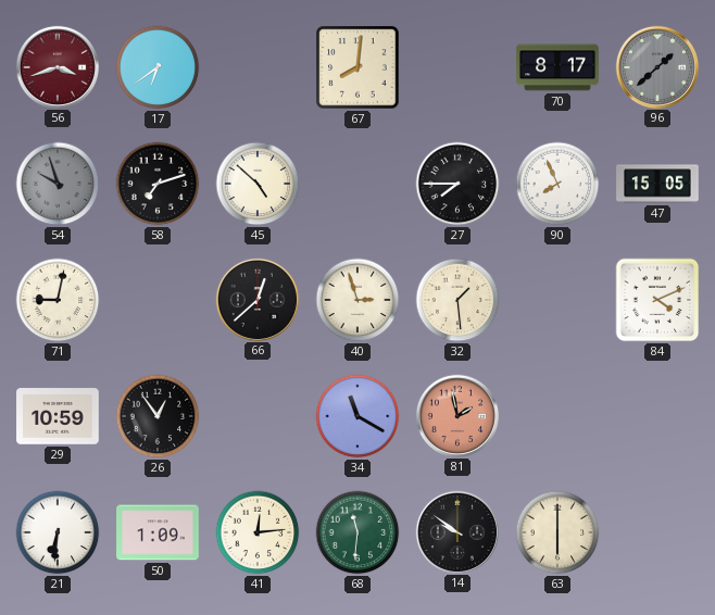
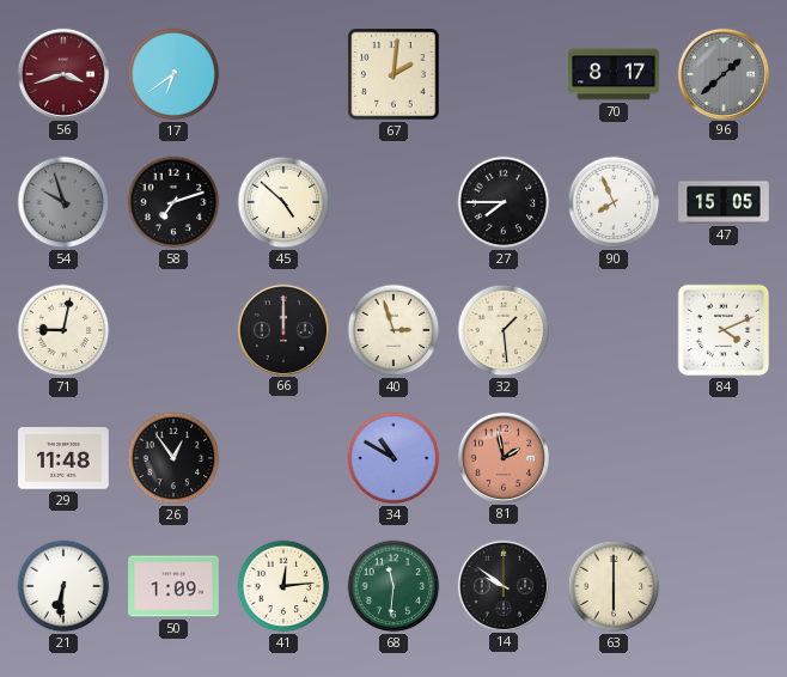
67: 8:01 -> 2:01
66: 12:38 -> 12:00
29: 10:59 -> 11:48
34: 11:20 -> 10:50
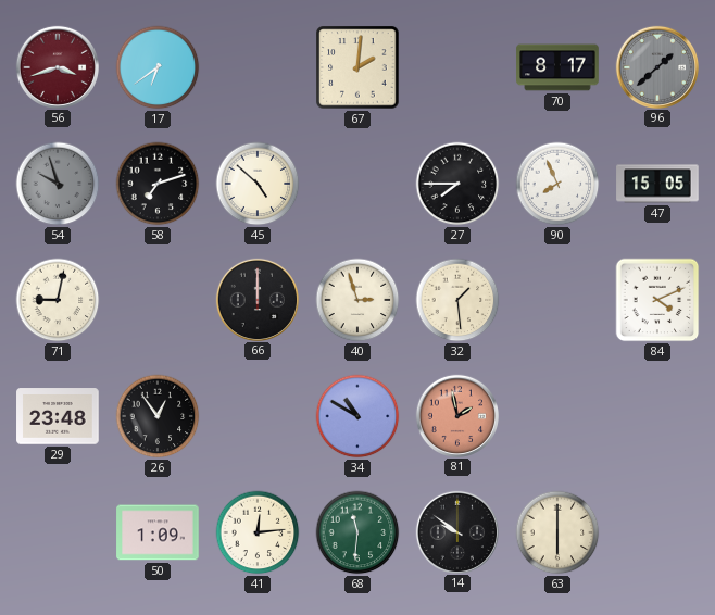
29: 11:48 -> 23:48
21: 6:31 -> none
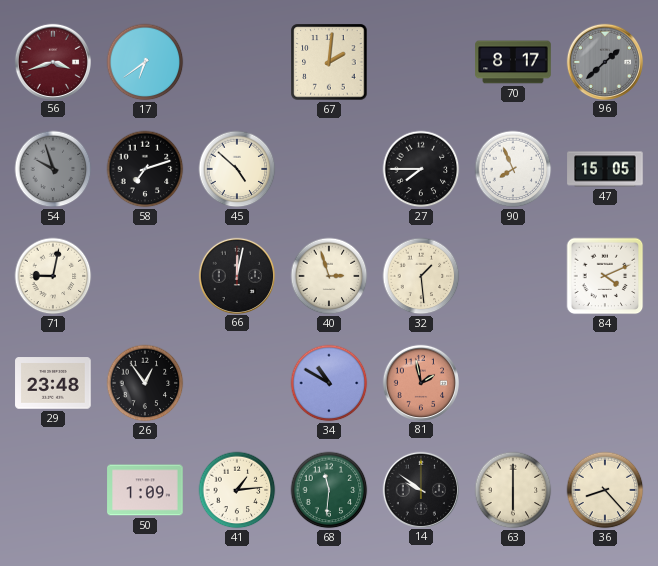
66: 12:00 -> 12:02
41: 12:14 -> 1:14
36: none -> 8:23
